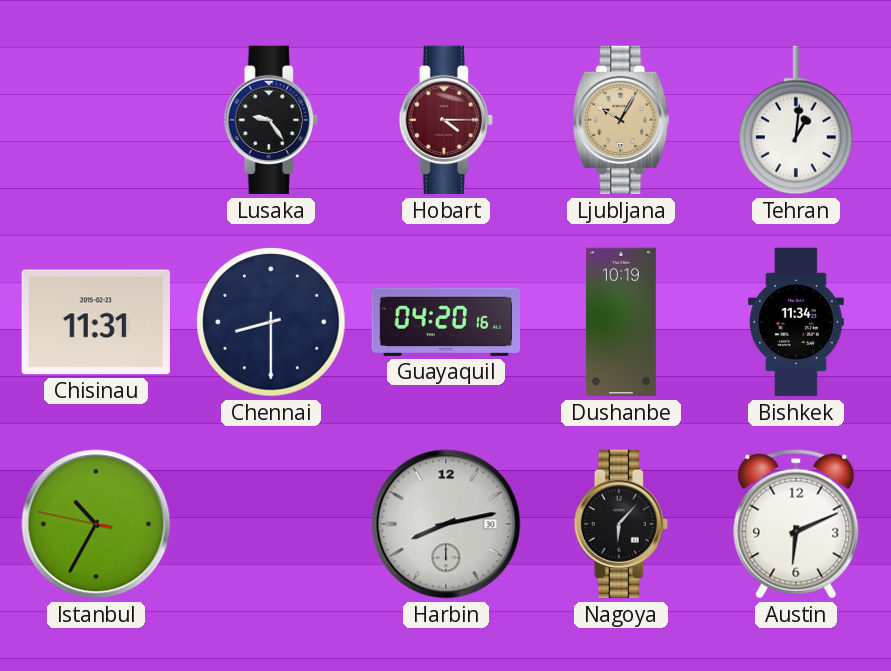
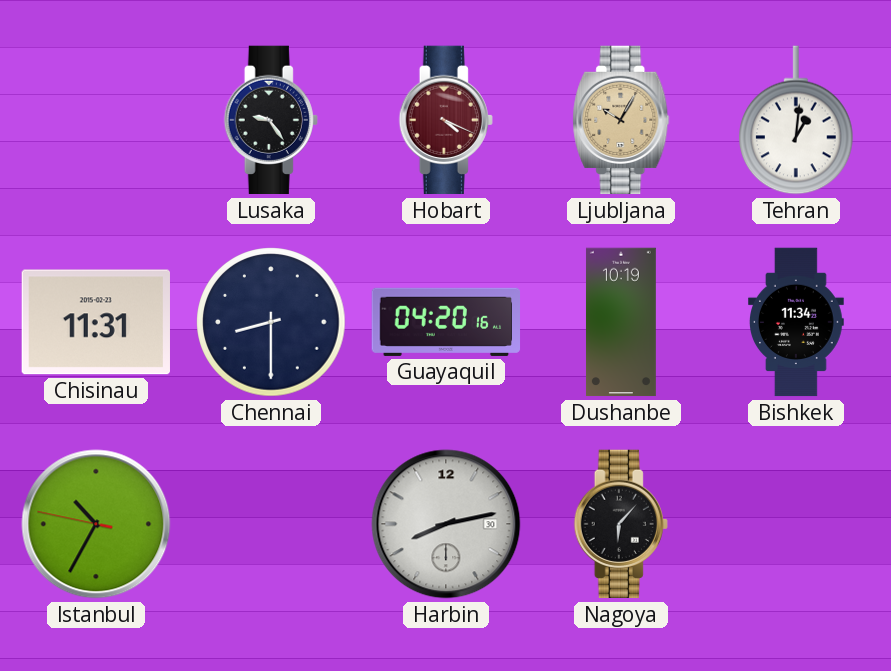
Hobart: 4:15 -> 4:19
Austin: 6:11 -> none
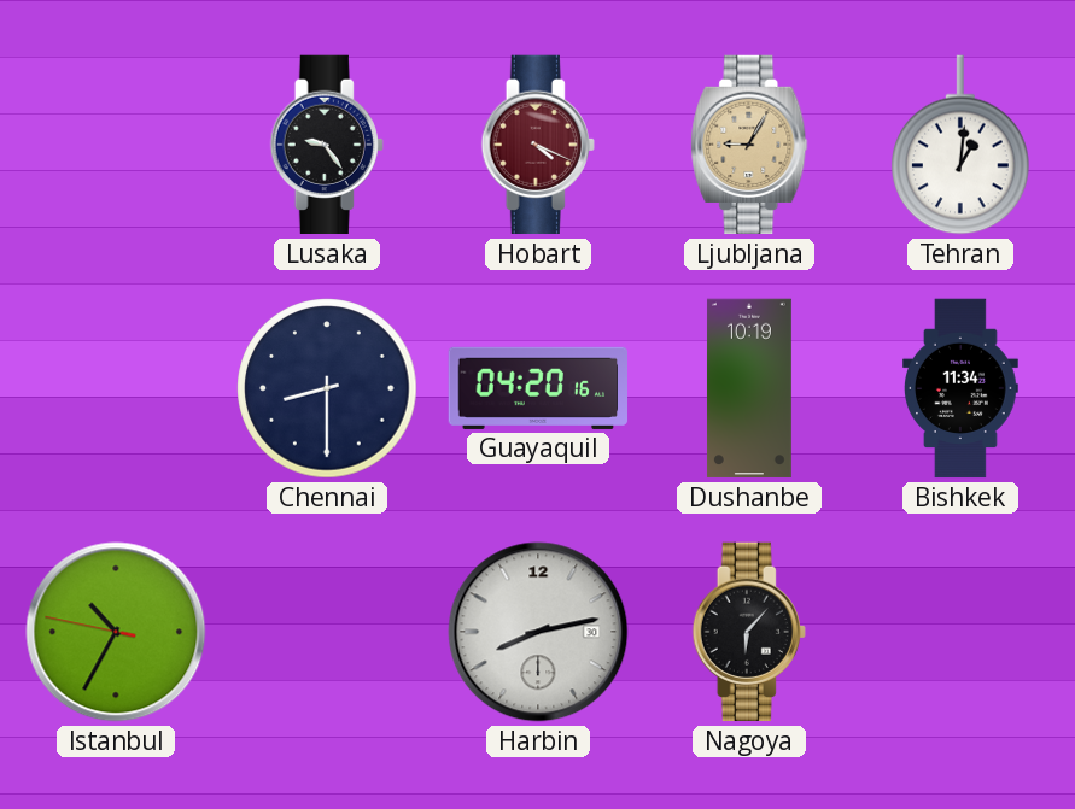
Ljubljana: 10:05 -> 9:05
Chisinau: 11:31 -> none
